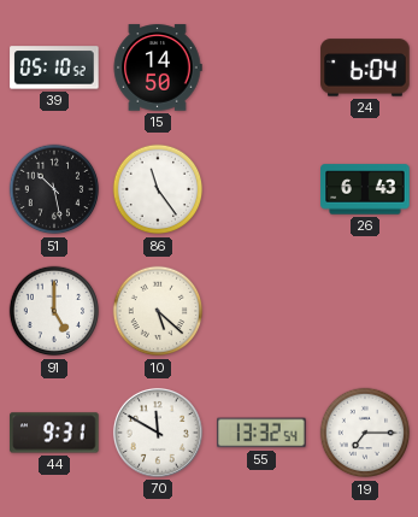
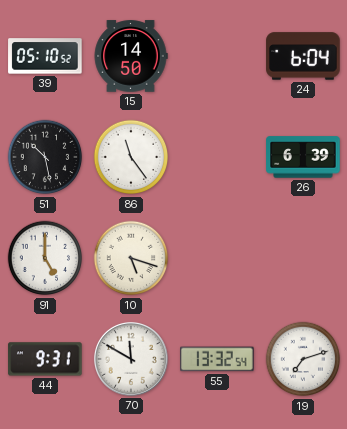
26: 6:43 -> 6:39
10: 5:22 -> 5:18
19: 7:15 -> 7:12
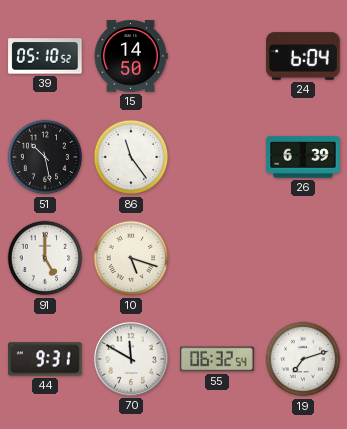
55: 13:32 -> 06:32
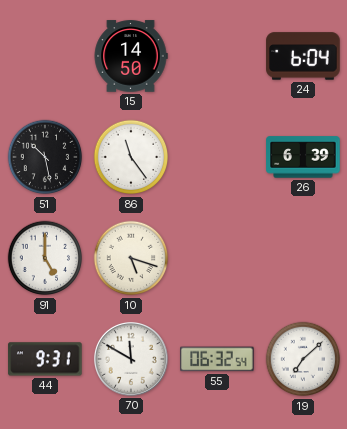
39: 05:10 -> none
19: 7:12 -> 7:08
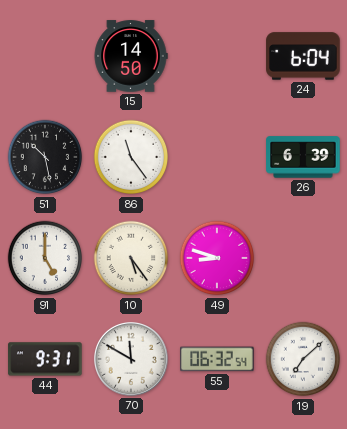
10: 5:18 -> 5:24
49: none -> 8:48
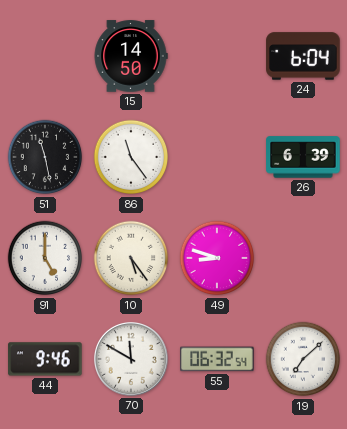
51: 10:28 -> 11:28
44: 9:31 -> 9:46
